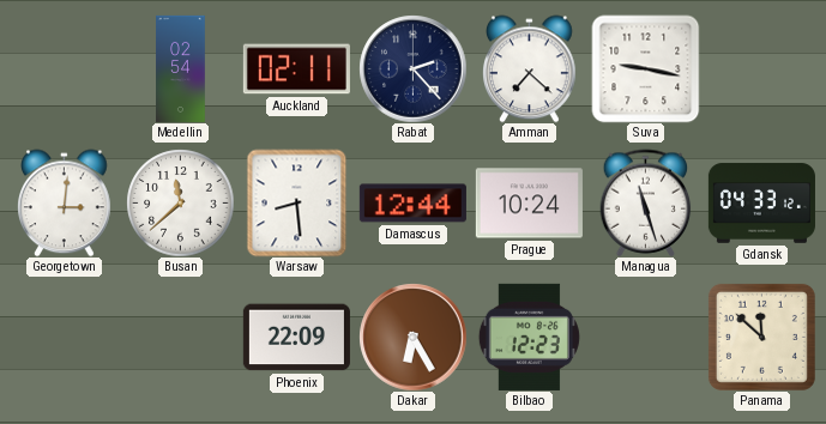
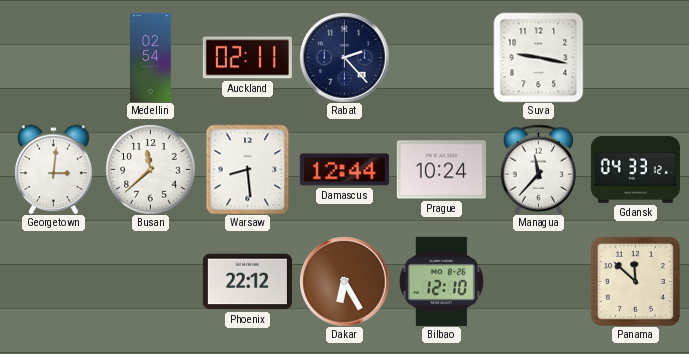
Amman: 7:22 -> none
Managua: 11:27 -> 11:37
Phoenix: 22:09 -> 22:12
Bilbao: 12:23 -> 12:10
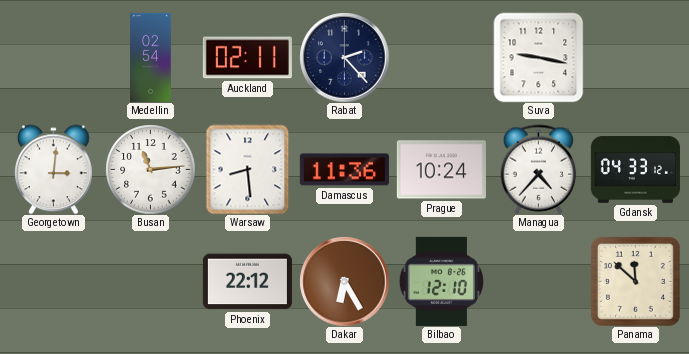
Busan: 11:38 -> 11:14
Damascus: 12:44 -> 11:36
Managua: 11:37 -> 4:37
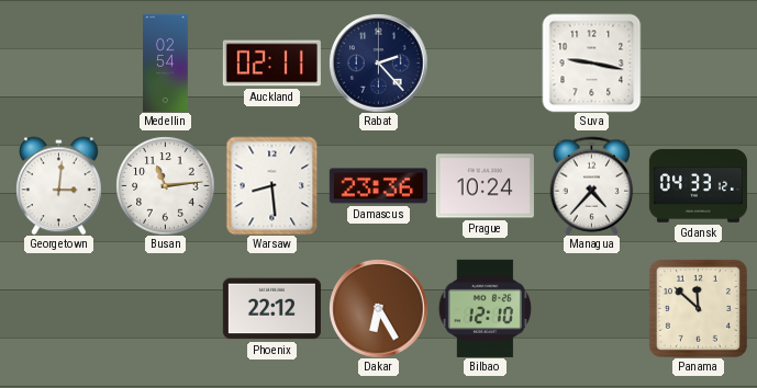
Damascus: 11:36 -> 23:36
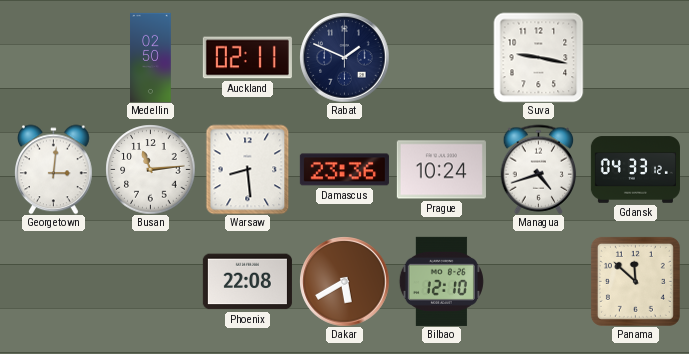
Medellin: 02:54 -> 02:50
Rabat: 2:23 -> 1:49
Managua: 4:37 -> 4:42
Phoenix: 22:12 -> 22:08
Dakar: 6:25 -> 5:40
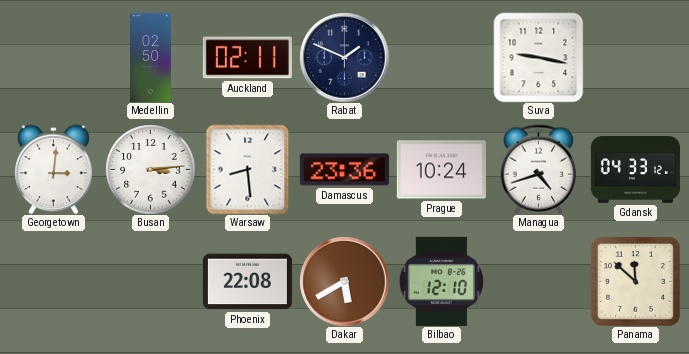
Busan: 11:14 -> 3:14
